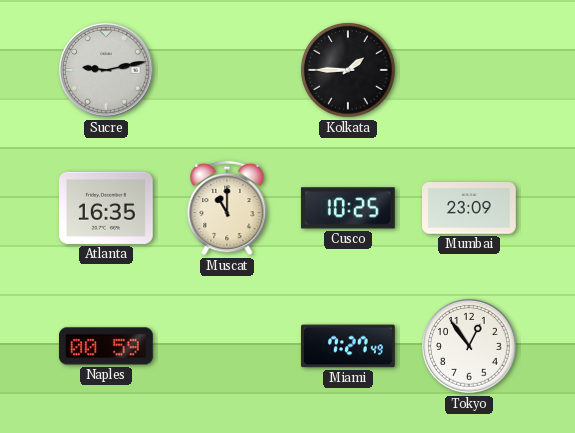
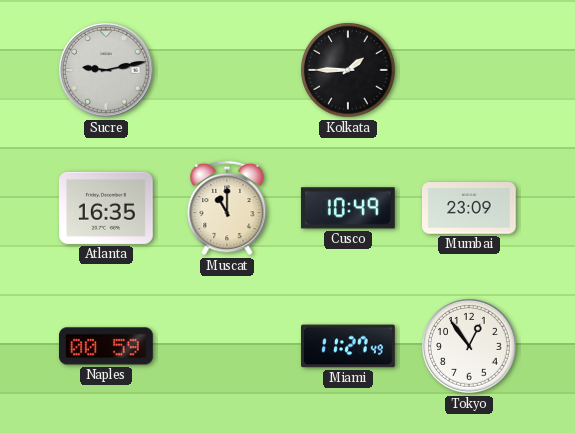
Cusco: 10:25 -> 10:49
Miami: 7:27 -> 11:27
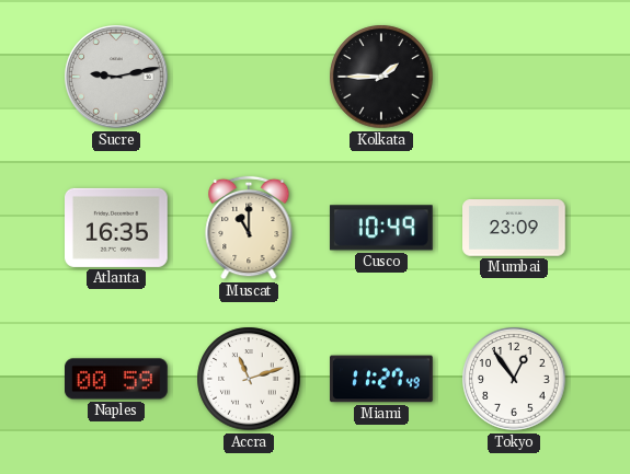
Accra: none -> 11:12
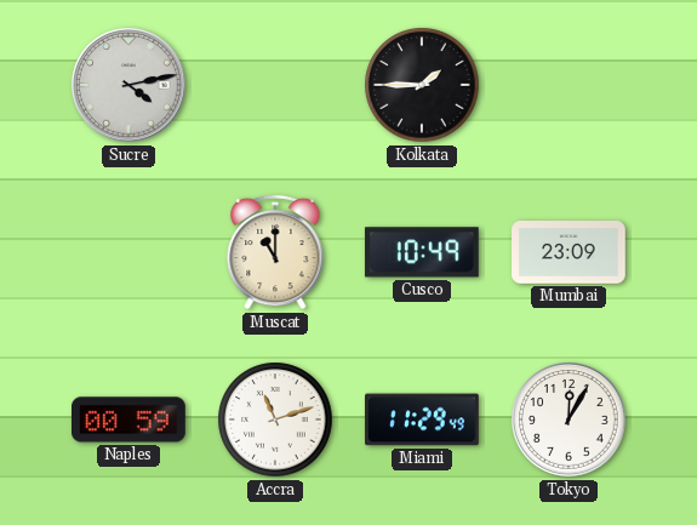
Sucre: 9:13 -> 4:13
Atlanta: 16:35 -> none
Miami: 11:27 -> 11:29
Tokyo: 12:54 -> 12:05
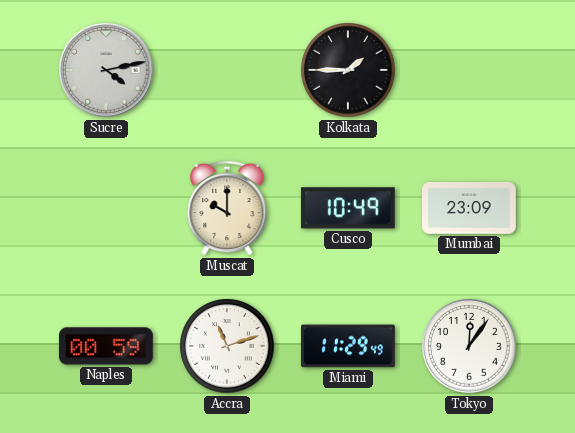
Muscat: 11:00 -> 10:00
Tokyo: 12:05 -> 12:06
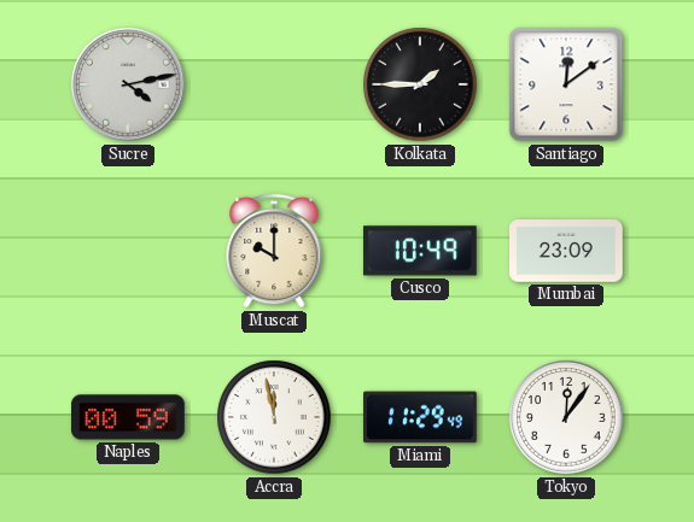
Santiago: none -> 12:09
Accra: 11:12 -> 11:58
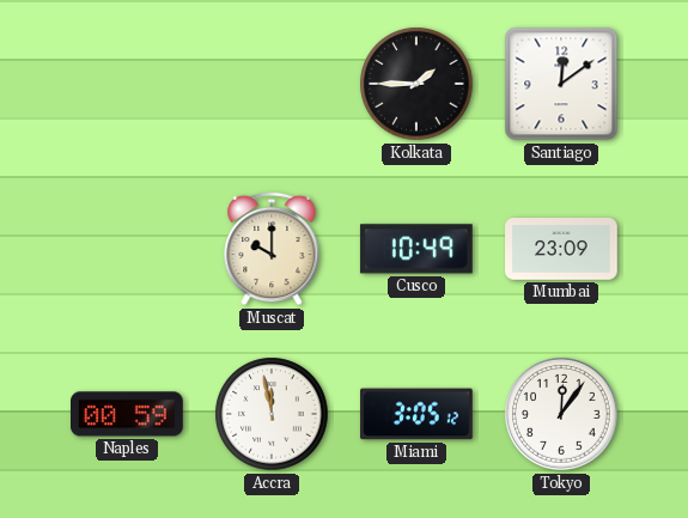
Sucre: 4:13 -> none
Miami: 11:29 -> 3:05
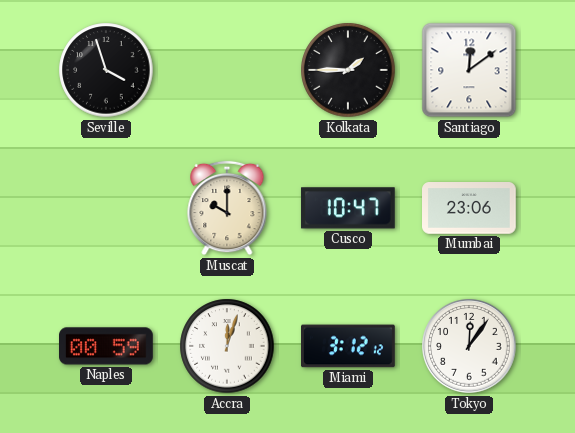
Seville: none -> 3:57
Cusco: 10:49 -> 10:47
Mumbai: 23:09 -> 23:06
Accra: 11:58 -> 12:03
Miami: 3:05 -> 3:12
